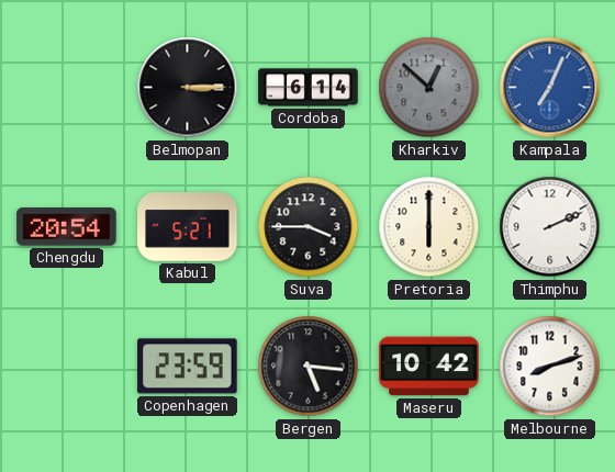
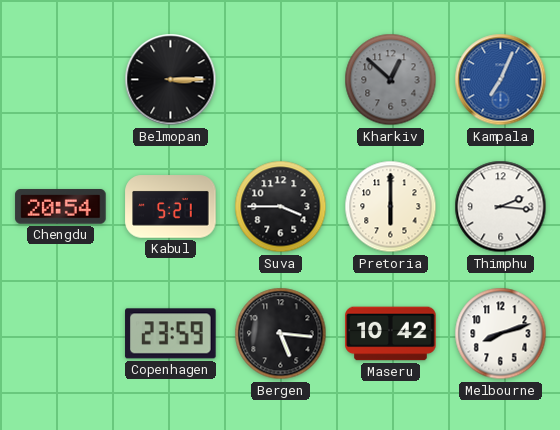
Cordoba: 6:14 -> none
Thimphu: 2:11 -> 2:16
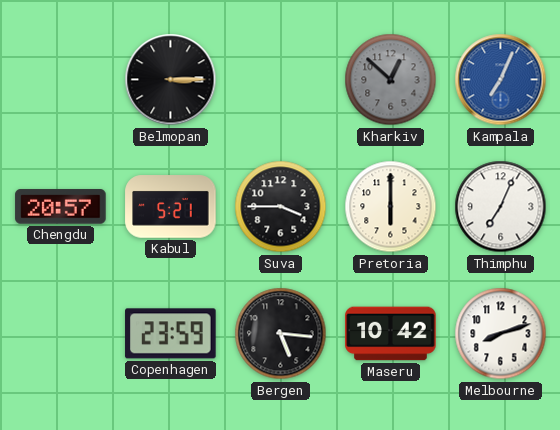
Chengdu: 20:54 -> 20:57
Thimphu: 2:16 -> 7:04
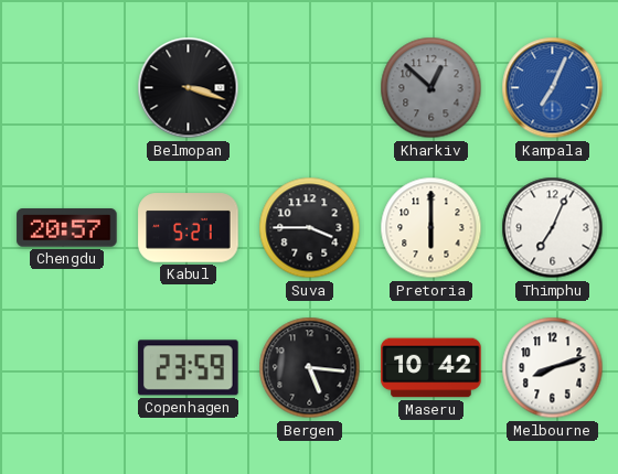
Belmopan: 3:15 -> 3:18
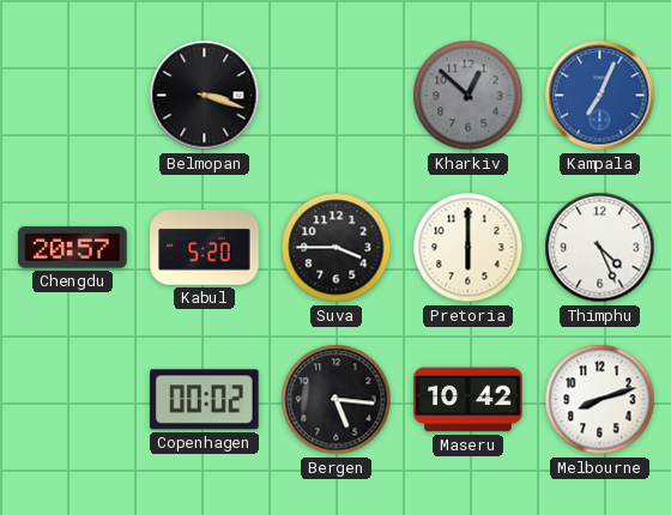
Kabul: 5:21 -> 5:20
Thimphu: 7:04 -> 4:26
Copenhagen: 23:59 -> 00:02
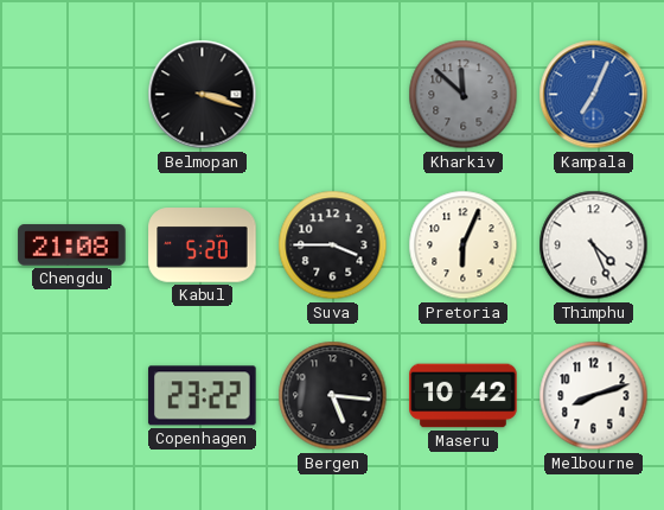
Kharkiv: 12:52 -> 11:52
Chengdu: 20:57 -> 21:08
Pretoria: 6:00 -> 6:04
Copenhagen: 00:02 -> 23:22
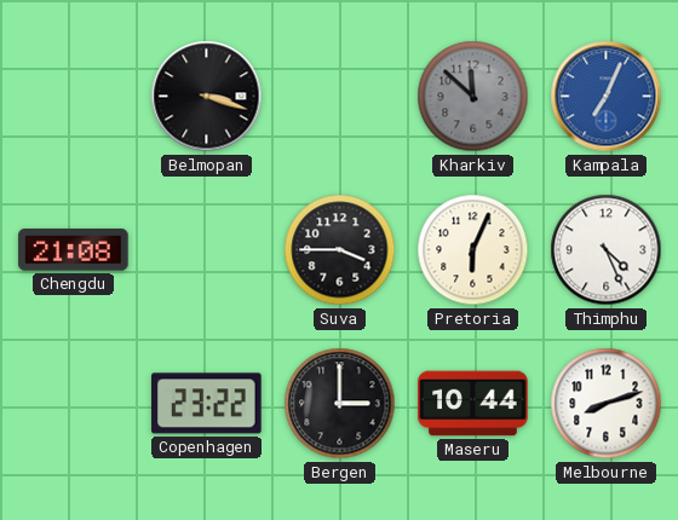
Kabul: 5:20 -> none
Bergen: 5:16 -> 3:00
Maseru: 10:42 -> 10:44
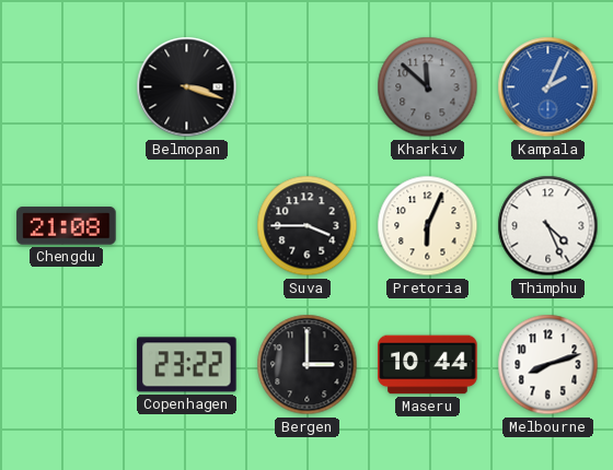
Kampala: 7:04 -> 2:04
